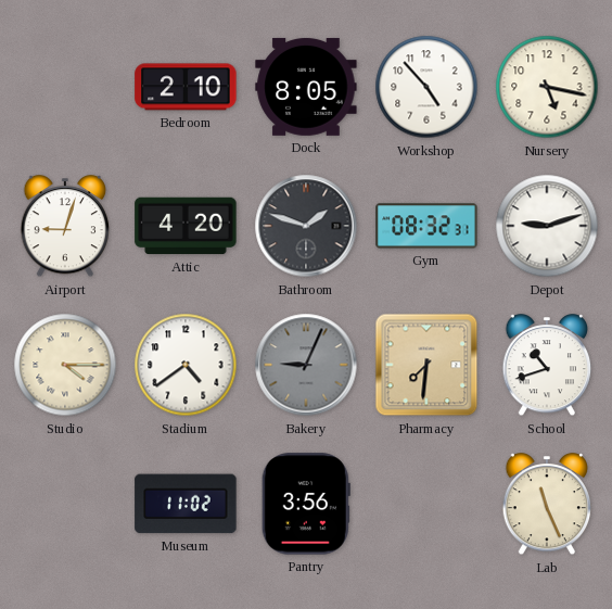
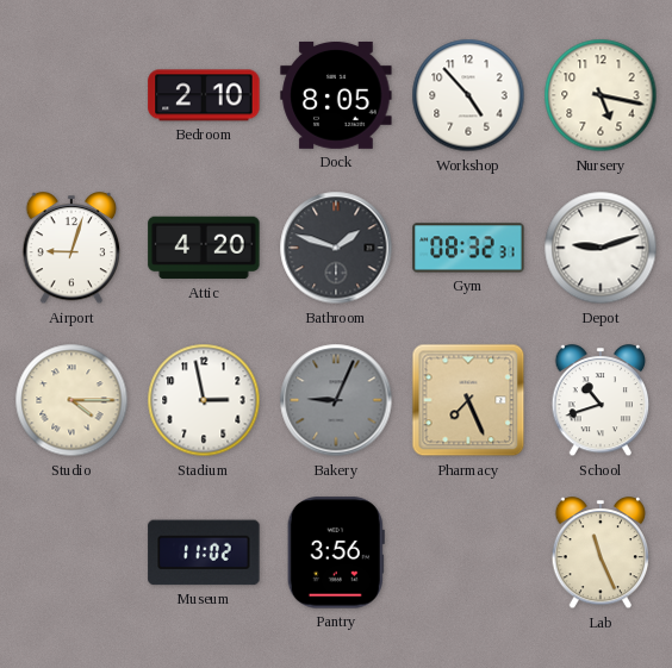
Stadium: 4:39 -> 2:58
Pharmacy: 7:31 -> 7:26
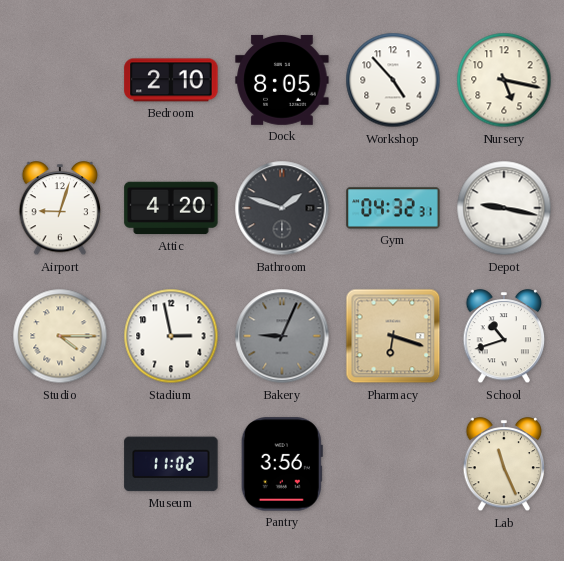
Gym: 08:32 -> 04:32
Depot: 9:12 -> 9:17
Pharmacy: 7:26 -> 6:18
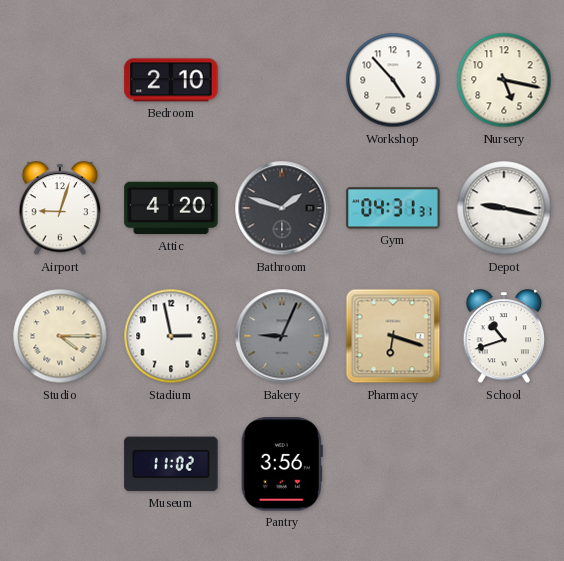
Dock: 8:05 -> none
Gym: 04:32 -> 04:31
Lab: 11:26 -> none
